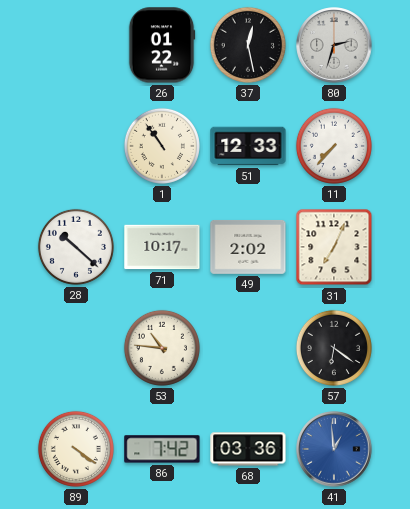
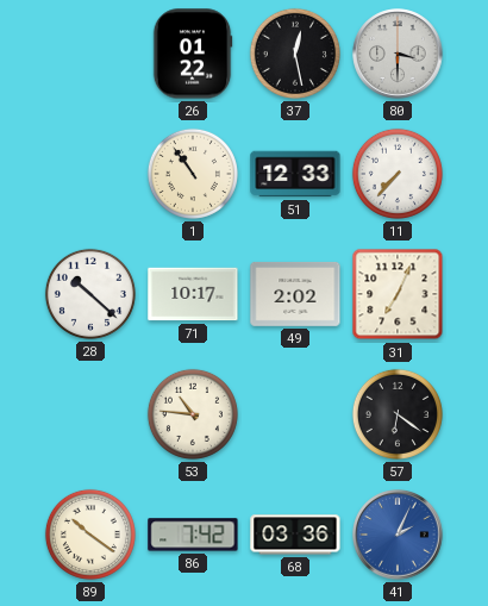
80: 2:33 -> 3:30
89: 4:21 -> 10:21
41: 12:59 -> 2:04
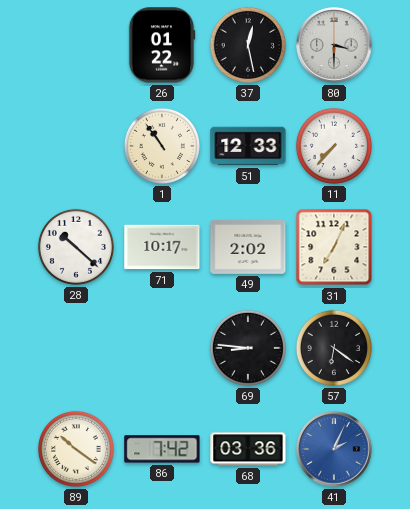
53: 10:46 -> none
69: none -> 8:46
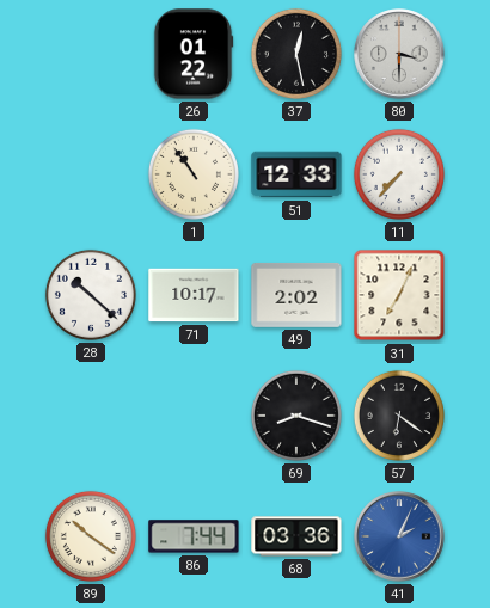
69: 8:46 -> 8:18
86: 7:42 -> 7:44
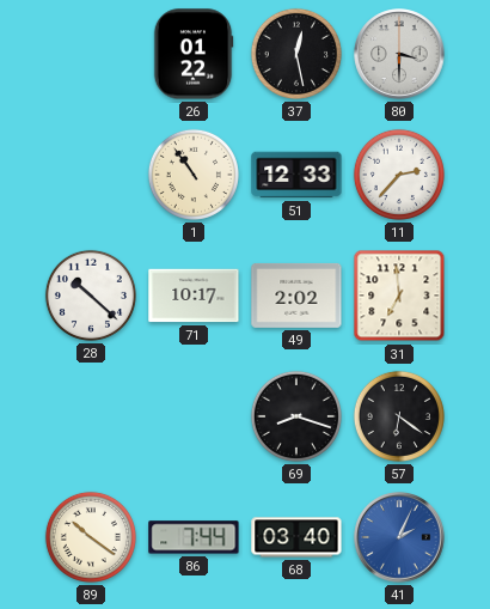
11: 7:37 -> 2:37
31: 7:04 -> 6:59
68: 03:36 -> 03:40
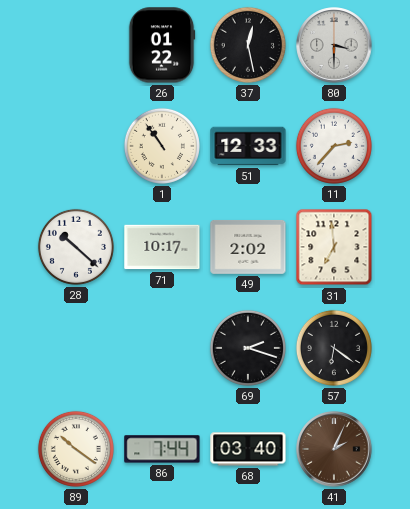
69: 8:18 -> 2:18
41 dial: blue -> brown
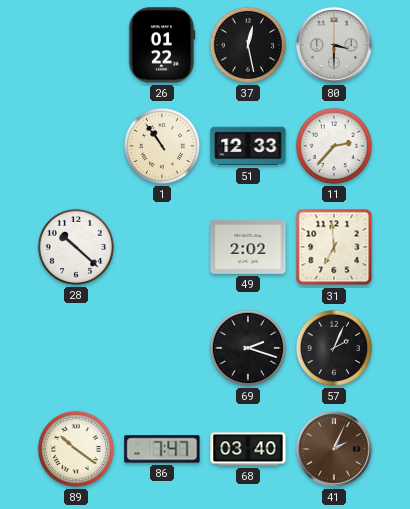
71: 10:17 -> none
57: 6:21 -> 2:04
86: 7:44 -> 7:47
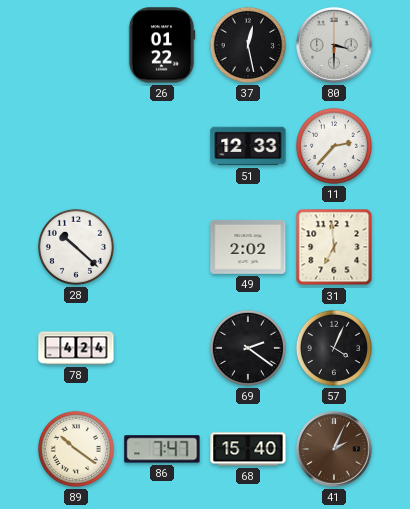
1: 10:54 -> none
78: none -> 4:24
69: 2:18 -> 2:21
57: 2:04 -> 4:04
68: 03:40 -> 15:40
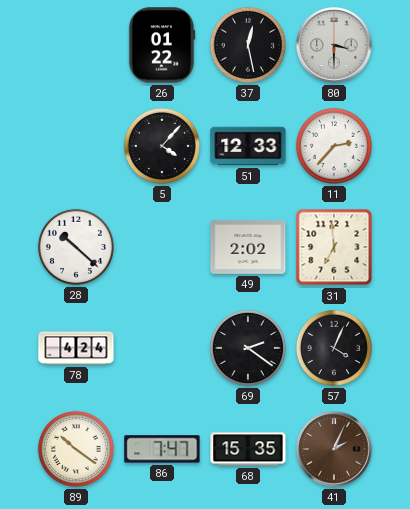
5: none -> 4:07
68: 15:40 -> 15:35
